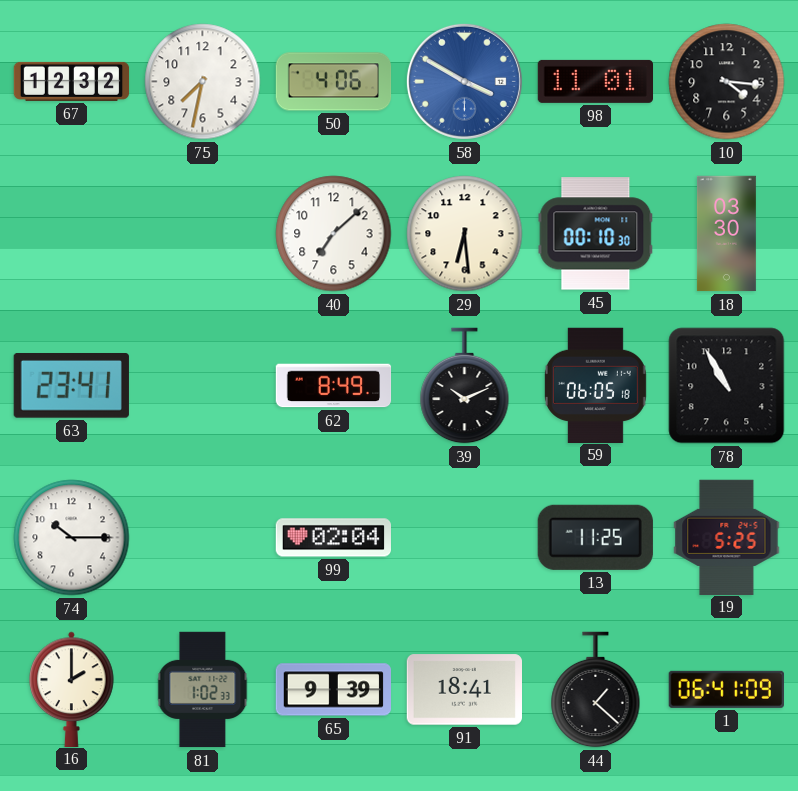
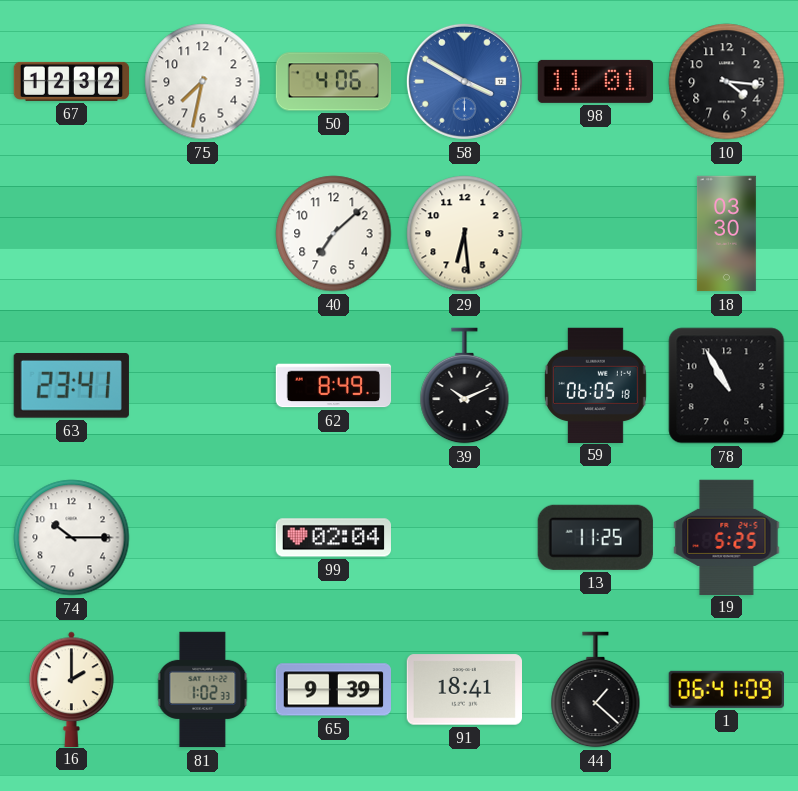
45: 00:10 -> none
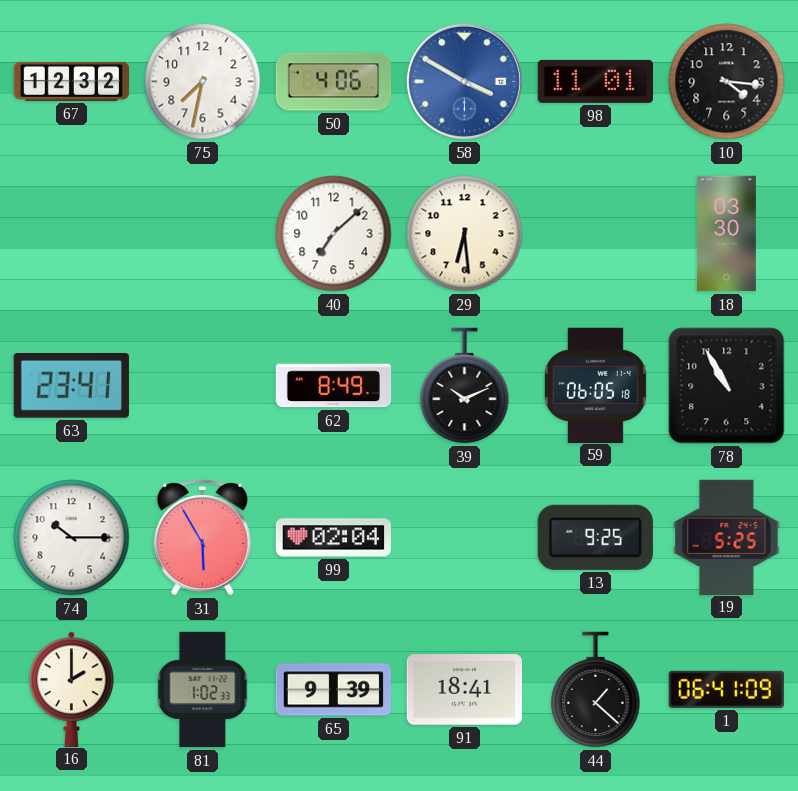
31: none -> 5:55
13: 11:25 -> 9:25
